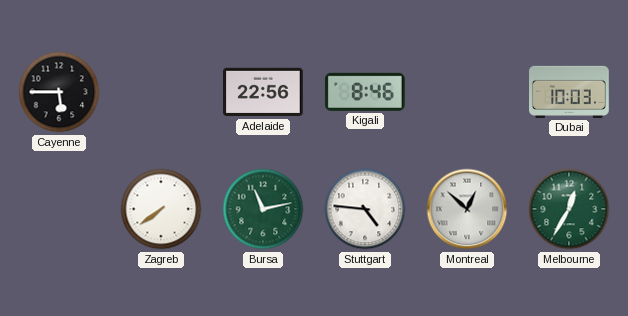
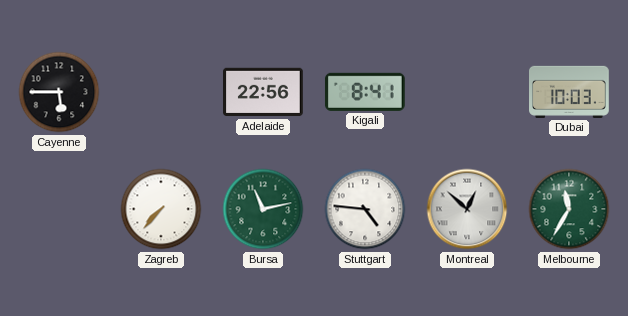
Kigali: 8:46 -> 8:41
Zagreb: 7:39 -> 7:37
Melbourne: 12:35 -> 11:35
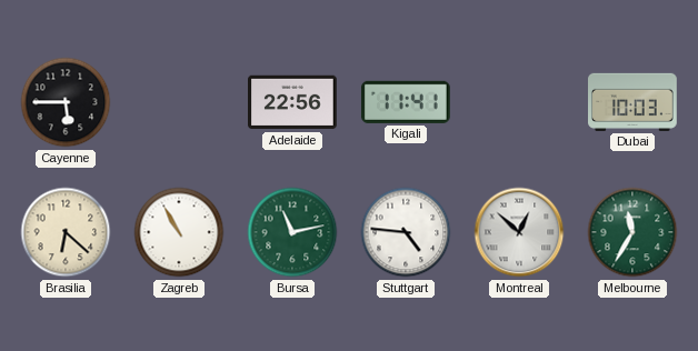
Kigali: 8:41 -> 11:41
Brasilia: none -> 6:22
Zagreb: 7:37 -> 10:55
